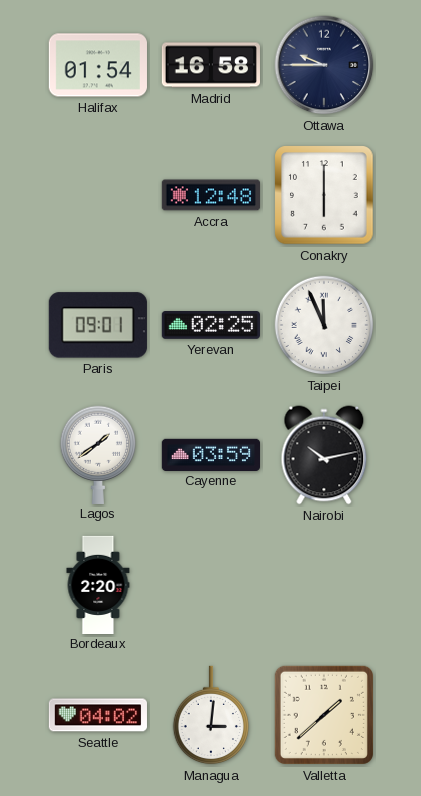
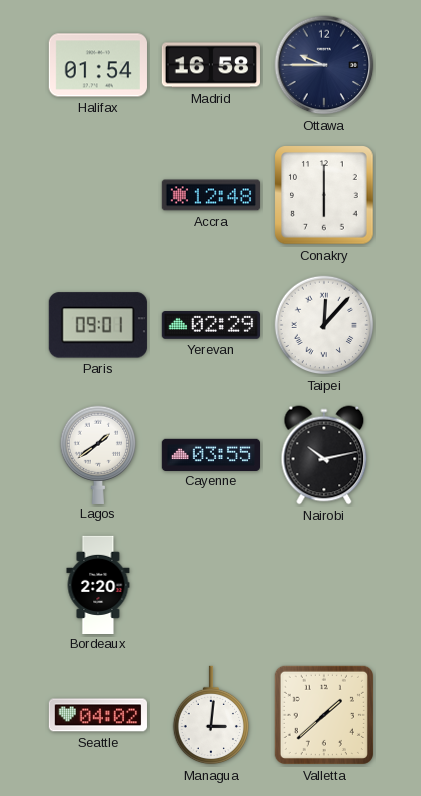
Yerevan: 02:25 -> 02:29
Taipei: 11:56 -> 12:07
Cayenne: 03:59 -> 03:55
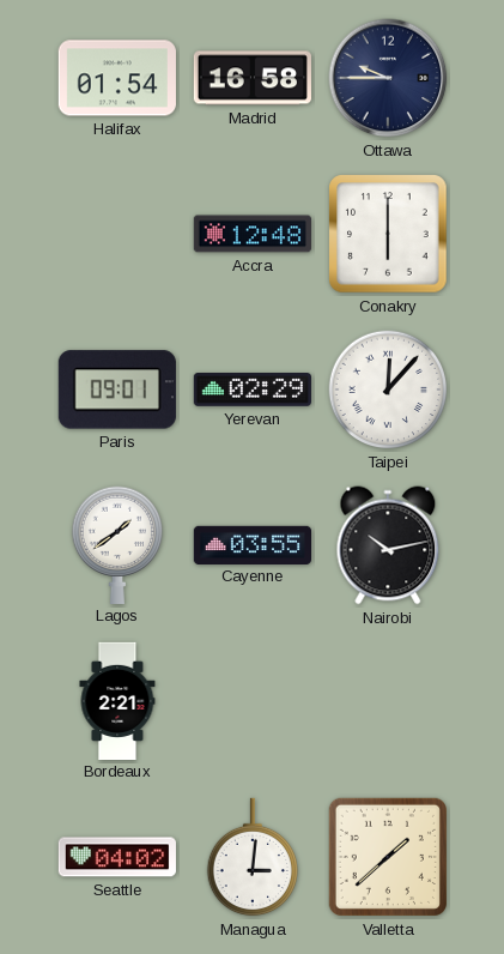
Bordeaux: 2:20 -> 2:21
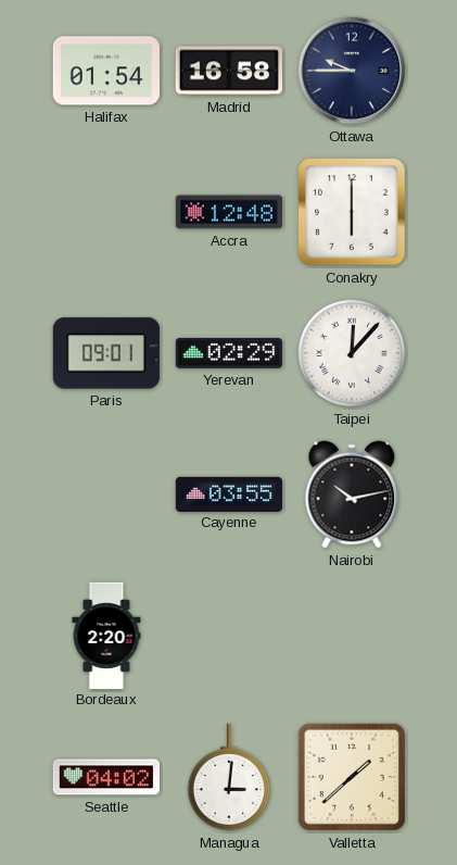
Lagos: 1:39 -> none
Bordeaux: 2:21 -> 2:20
